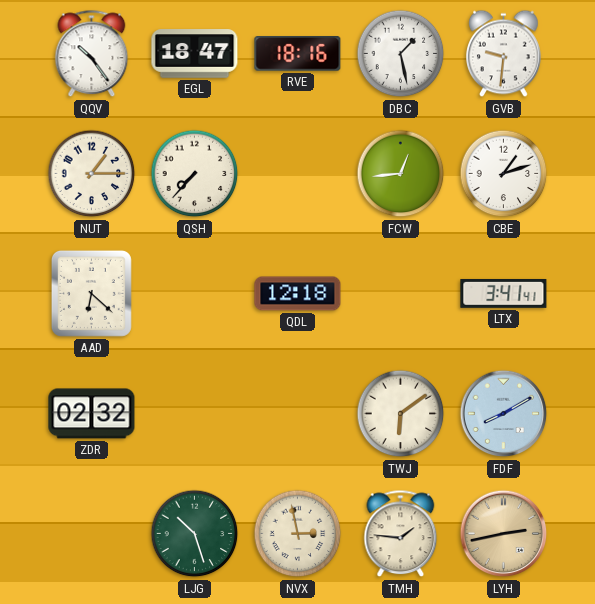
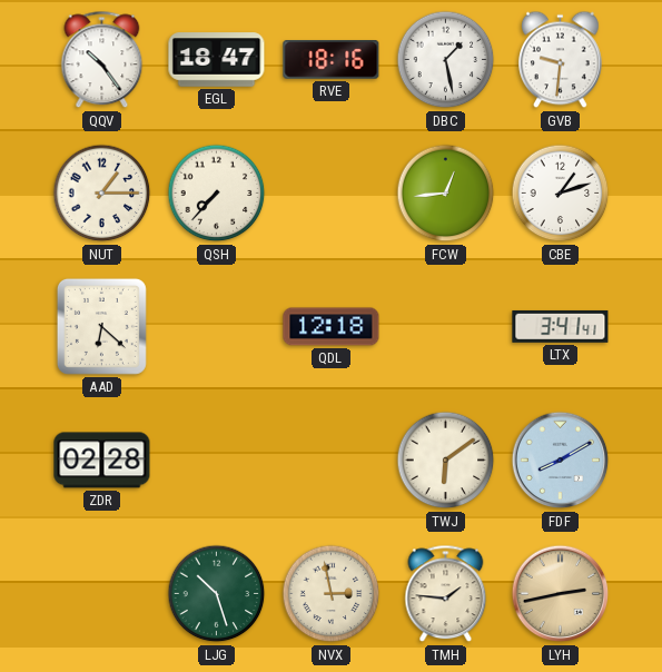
ZDR: 02:32 -> 02:28
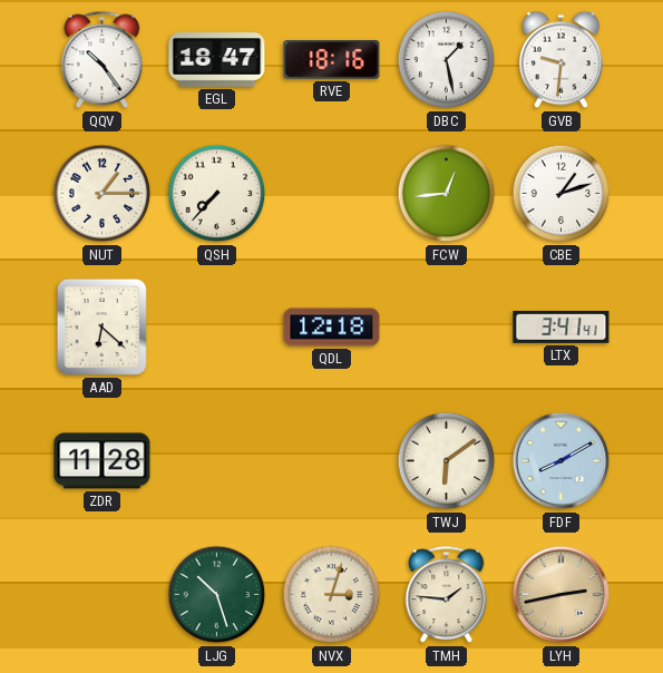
ZDR: 02:28 -> 11:28
NVX: 2:58 -> 3:03
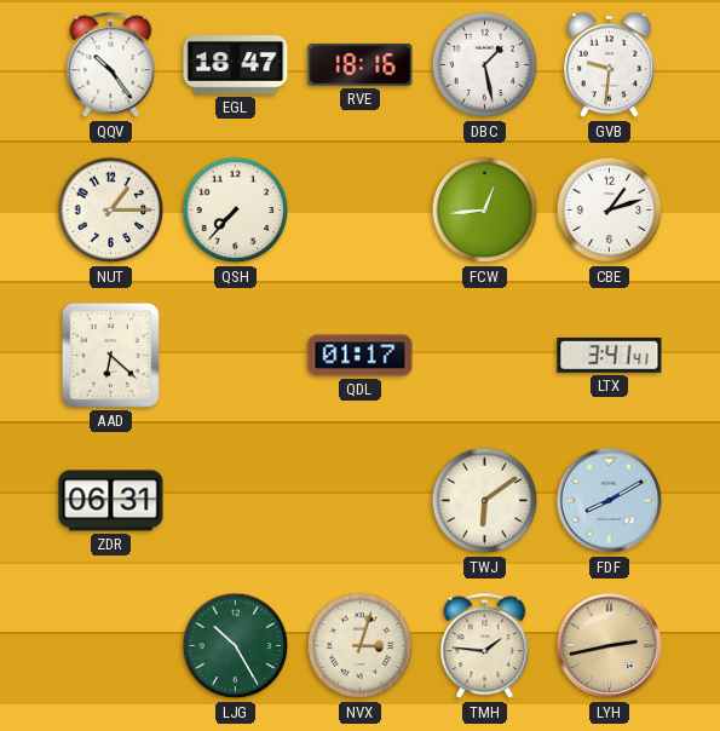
QDL: 12:18 -> 01:17
ZDR: 11:28 -> 06:31
LJG: 10:27 -> 10:25
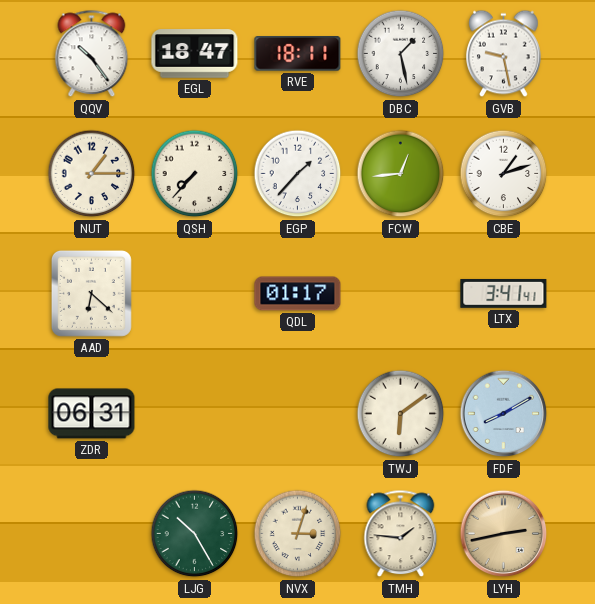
RVE: 18:16 -> 18:11
GVB: 9:31 -> 9:28
EGP: none -> 1:37
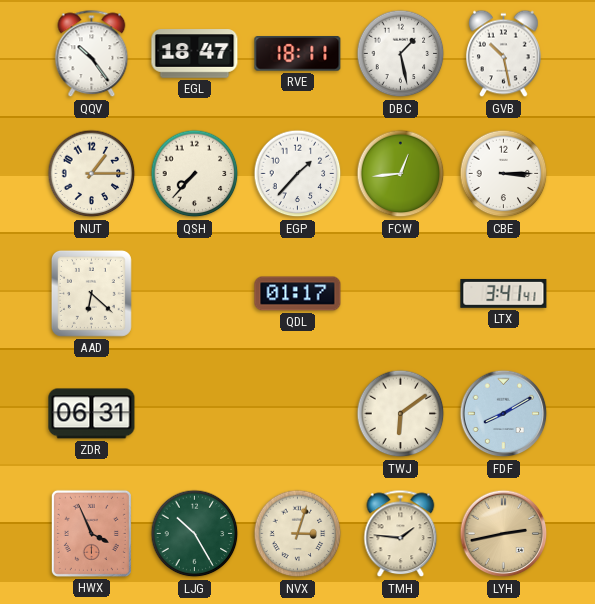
GVB: 9:28 -> 10:28
CBE: 1:12 -> 3:15
HWX: none -> 3:56
